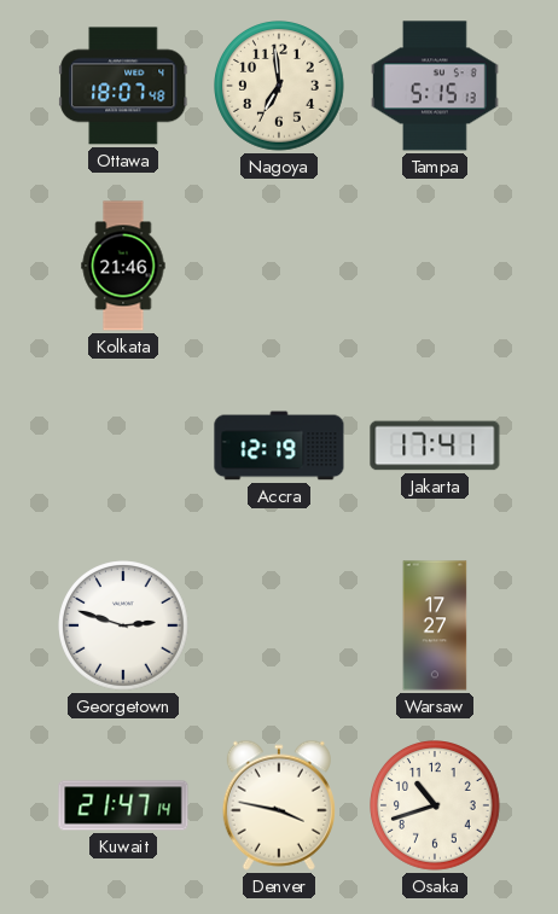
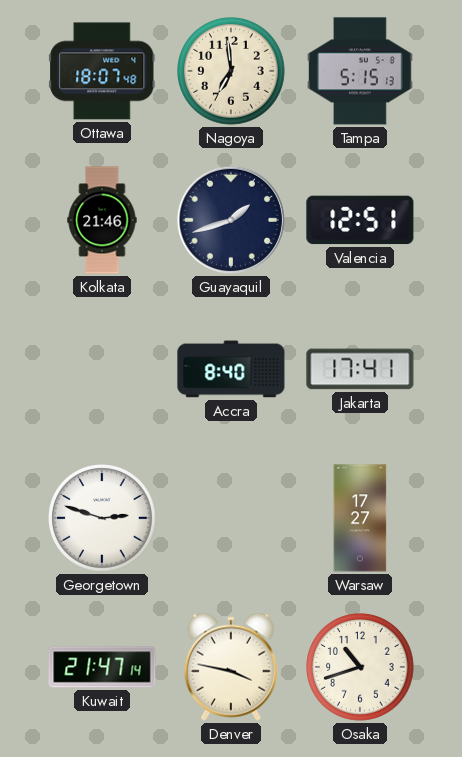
Guayaquil: none -> 1:42
Valencia: none -> 12:51
Accra: 12:19 -> 8:40
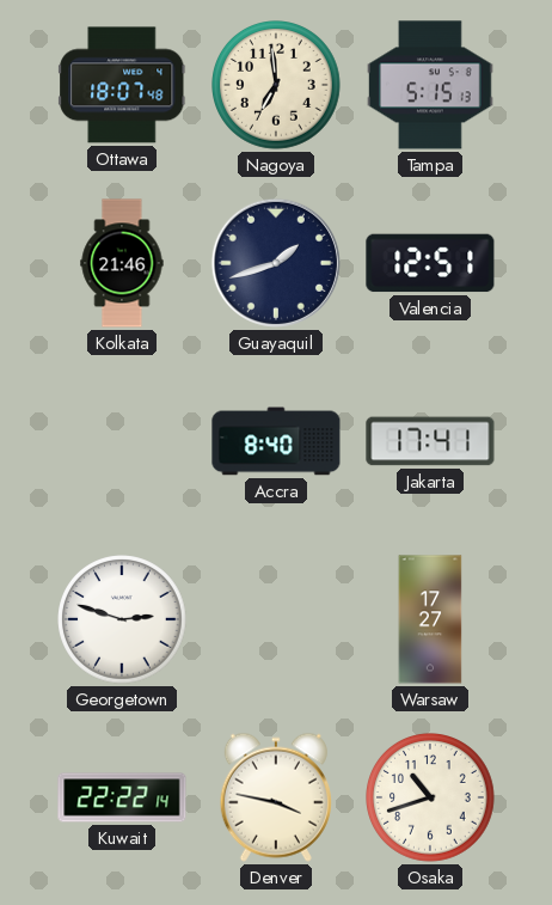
Kuwait: 21:47 -> 22:22
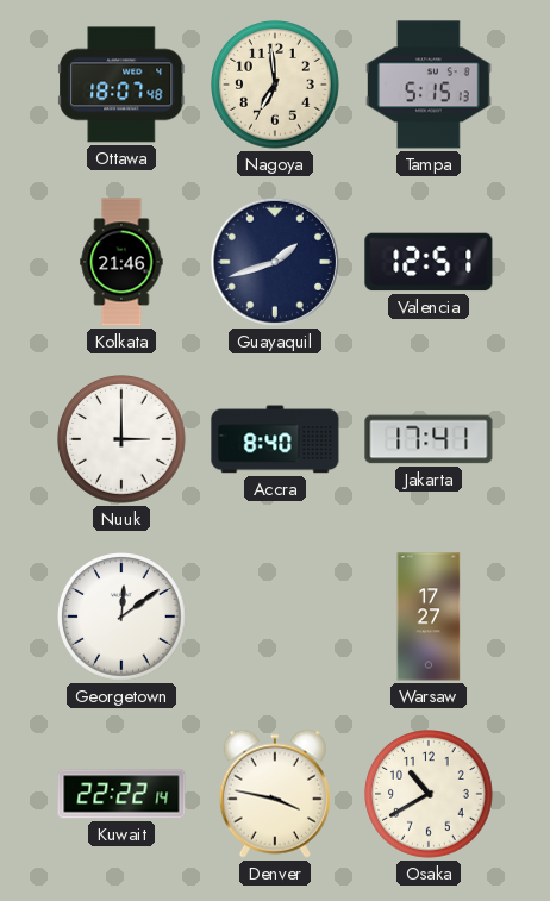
Nuuk: none -> 3:00
Georgetown: 2:48 -> 12:09
Osaka: 10:42 -> 10:40
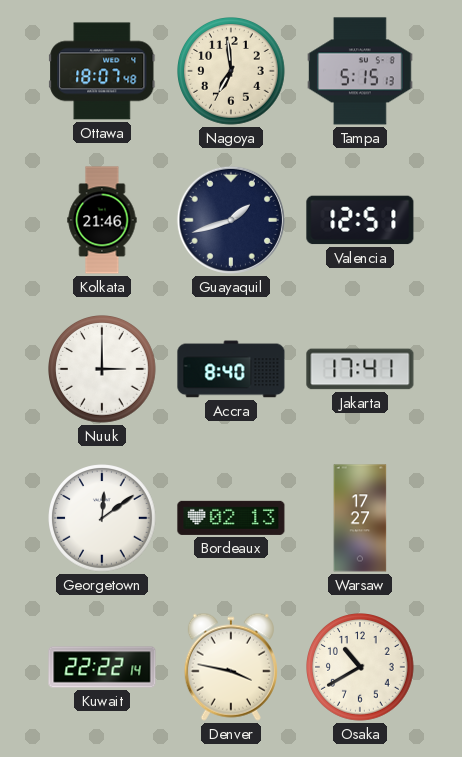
Bordeaux: none -> 02:13
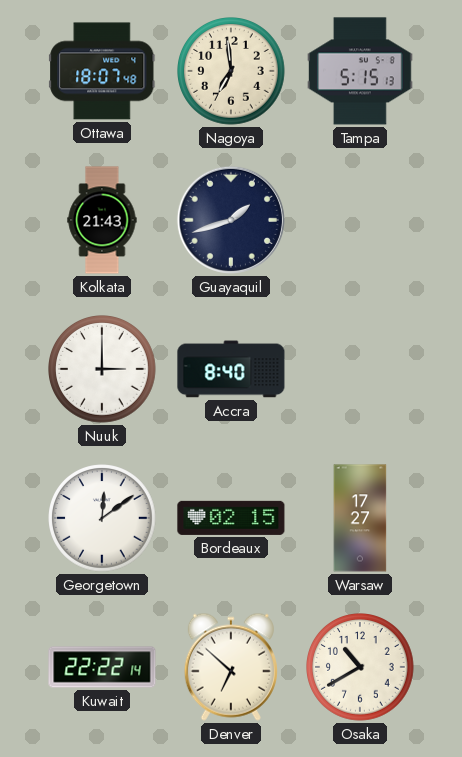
Kolkata: 21:46 -> 21:43
Valencia: 12:51 -> none
Jakarta: 17:41 -> none
Bordeaux: 02:13 -> 02:15
Denver: 3:47 -> 6:52
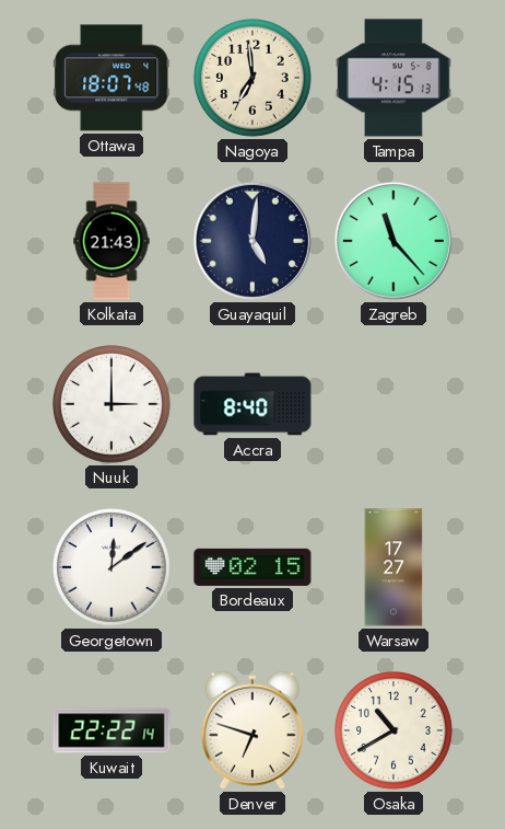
Tampa: 5:15 -> 4:15
Guayaquil: 1:42 -> 5:01
Zagreb: none -> 11:23
Denver: 6:52 -> 6:48
